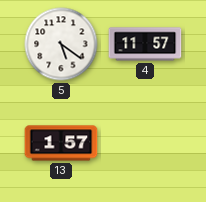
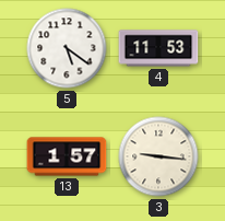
4: 11:57 -> 11:53
3: none -> 9:16
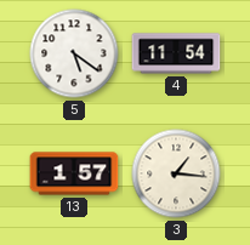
4: 11:53 -> 11:54
3: 9:16 -> 1:16
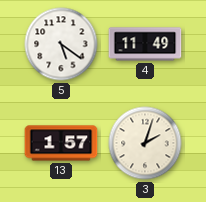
4: 11:54 -> 11:49
3: 1:16 -> 2:03
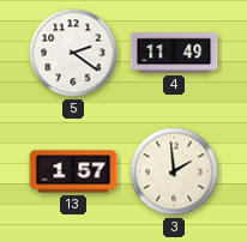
5: 5:21 -> 2:21
3: 2:03 -> 1:59
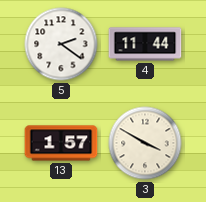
4: 11:49 -> 11:44
3: 1:59 -> 3:50
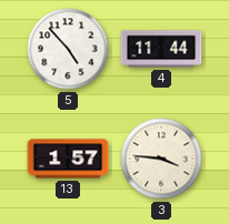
5: 2:21 -> 4:53
3: 3:50 -> 3:46
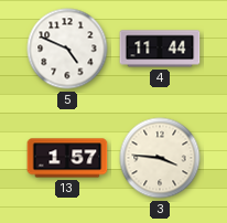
5: 4:53 -> 4:49
